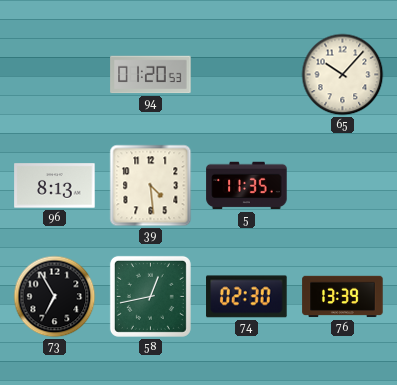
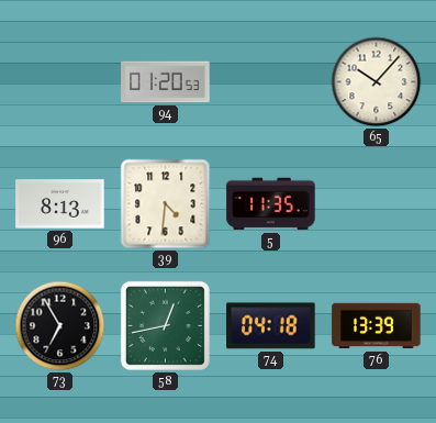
39: 4:29 -> 4:31
74: 02:30 -> 04:18
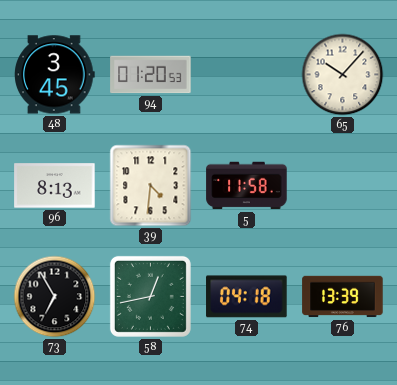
48: none -> 3:45
5: 11:35 -> 11:58
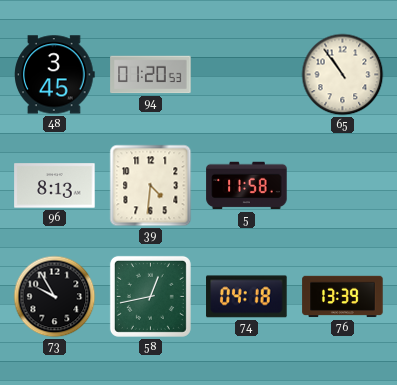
65: 10:07 -> 10:54
73: 6:55 -> 9:55
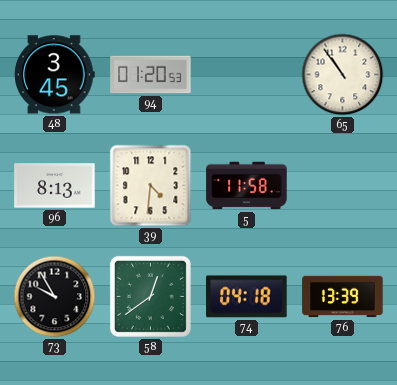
58: 12:43 -> 12:39
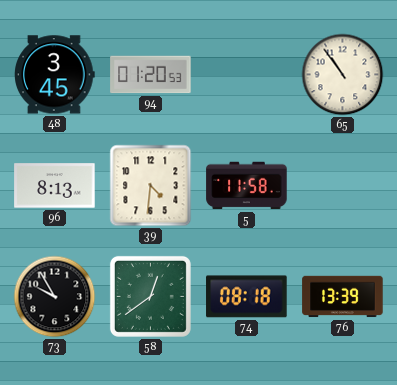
74: 04:18 -> 08:18
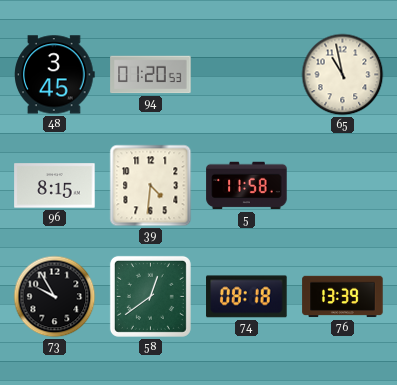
65: 10:54 -> 10:58
96: 8:13 -> 8:15
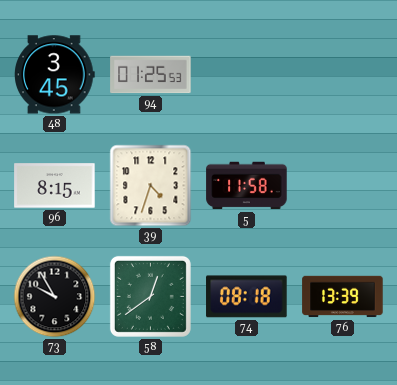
94: 01:20 -> 01:25
65: 10:58 -> none
39: 4:31 -> 4:33
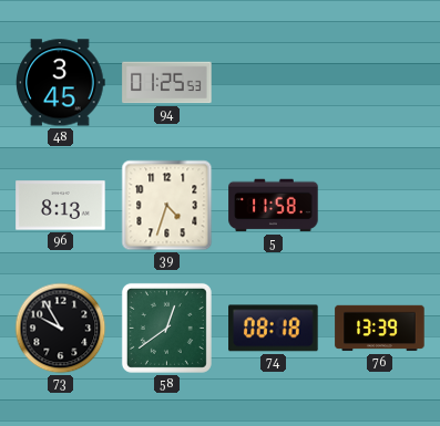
96: 8:15 -> 8:13
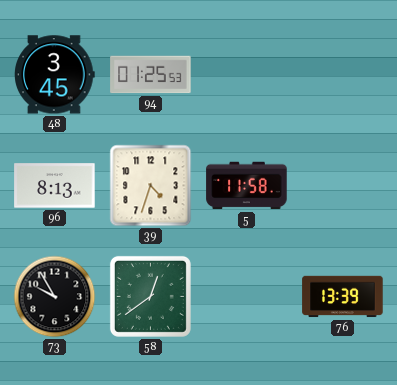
74: 08:18 -> none
